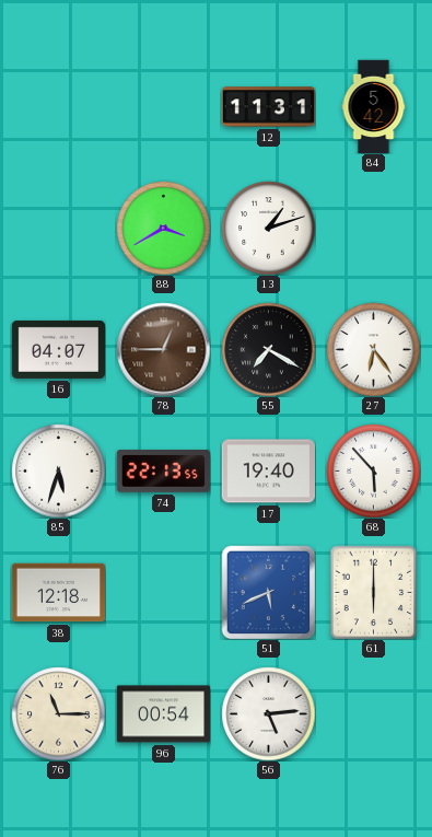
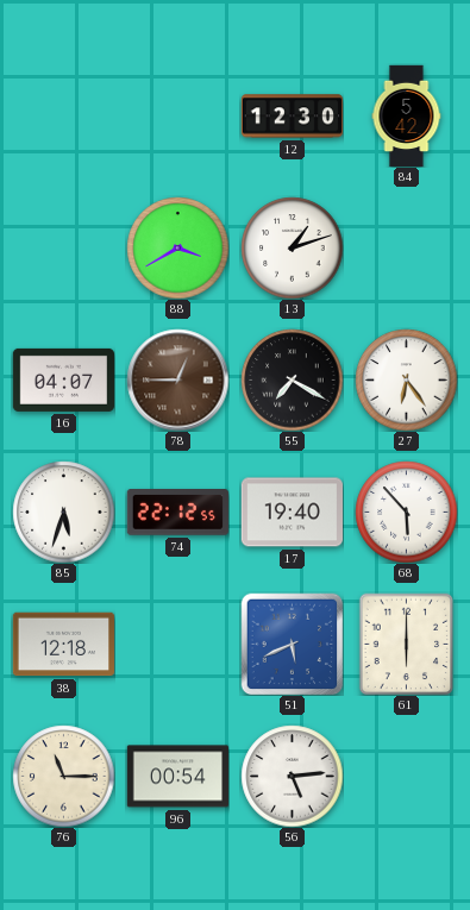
12: 11:31 -> 12:30
74: 22:13 -> 22:12
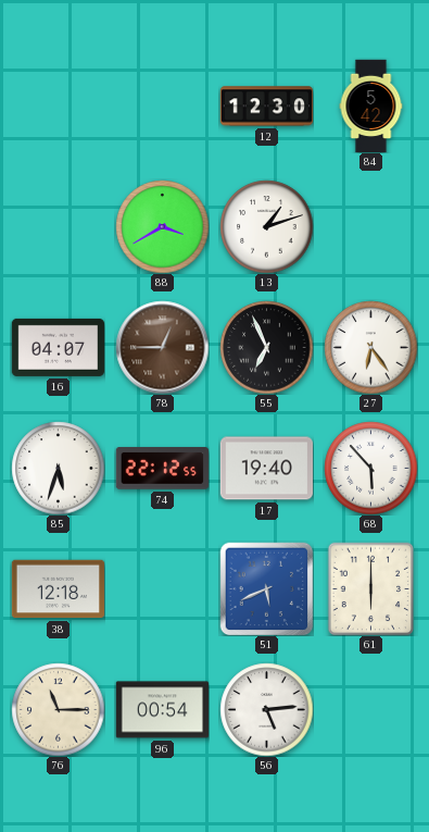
55: 7:20 -> 6:56
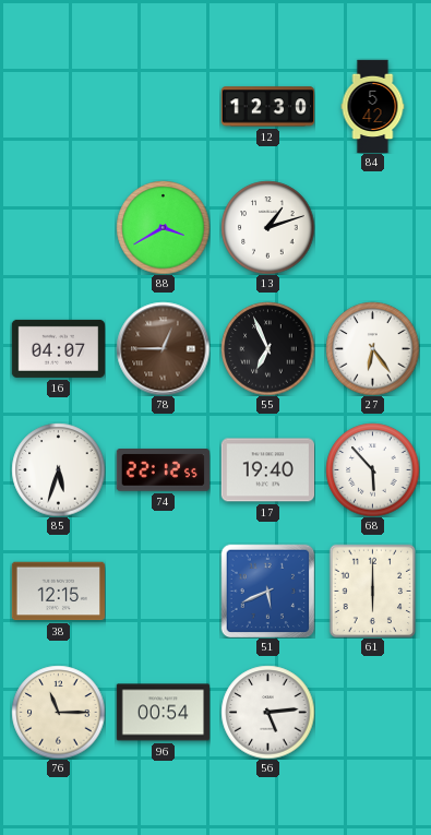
38: 12:18 -> 12:15
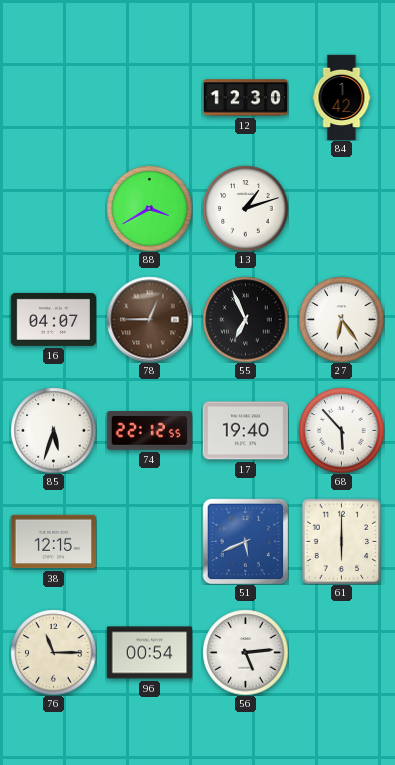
84: 5:42 -> 1:42
